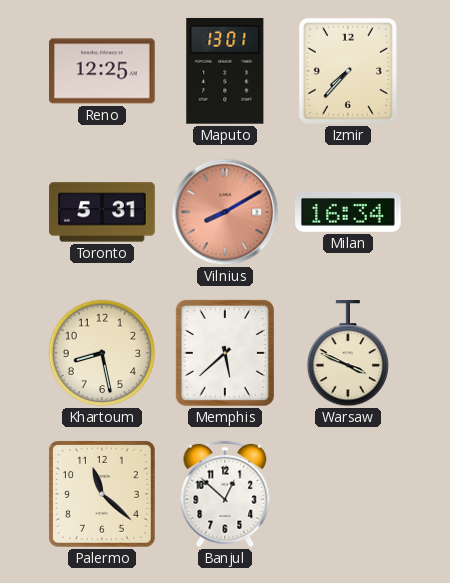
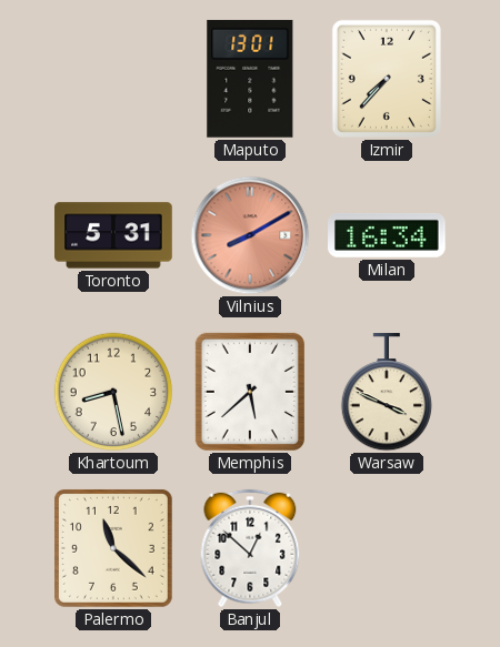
Reno: 12:25 -> none
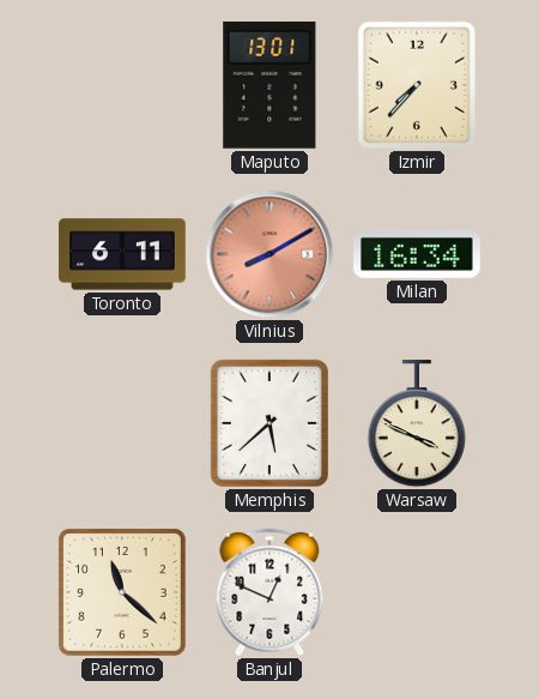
Toronto: 5:31 -> 6:11
Khartoum: 8:28 -> none
Banjul: 12:52 -> 12:49
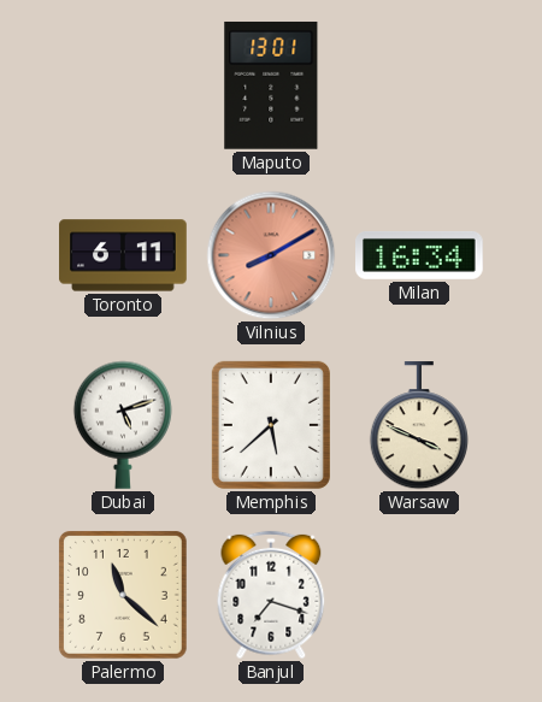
Izmir: 7:37 -> none
Dubai: none -> 5:12
Banjul: 12:49 -> 7:18
